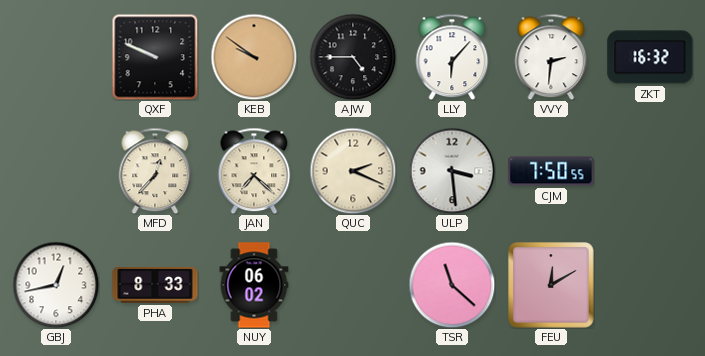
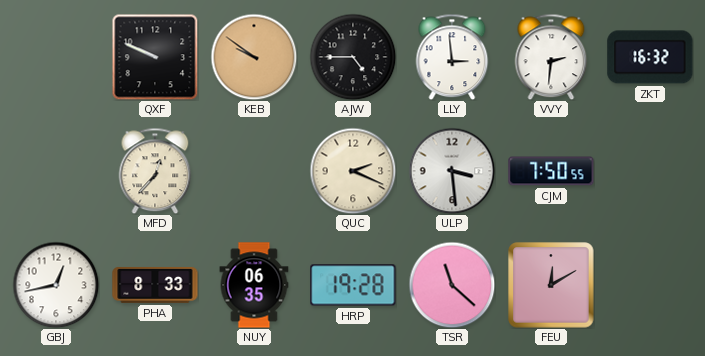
LLY: 6:07 -> 2:59
JAN: 7:22 -> none
NUY: 06:02 -> 06:35
HRP: none -> 19:28
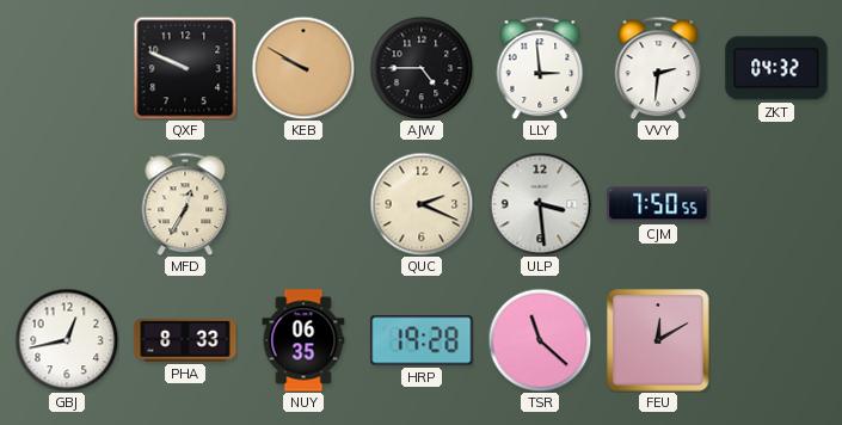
KEB: 9:51 -> 9:50
ZKT: 16:32 -> 04:32
MFD: 12:37 -> 12:35
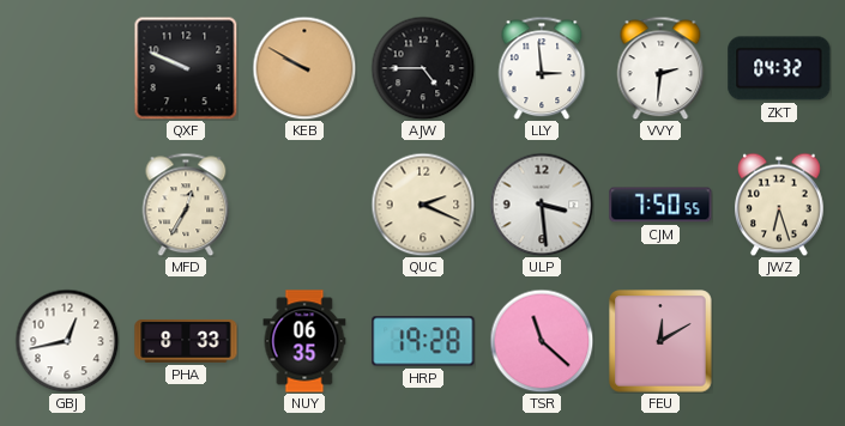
JWZ: none -> 6:27
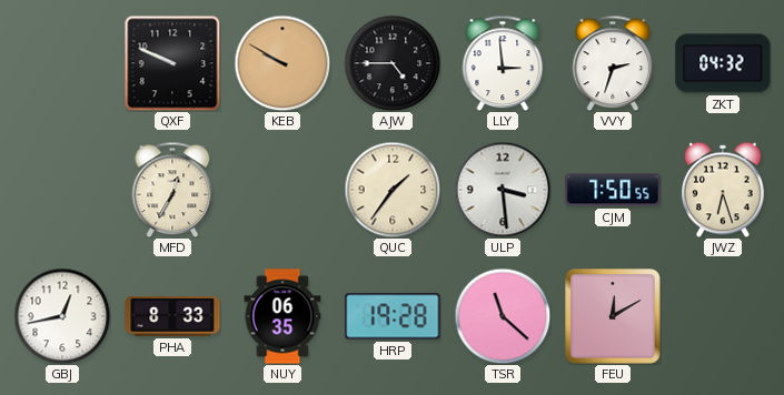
VVY: 2:31 -> 2:33
QUC: 2:19 -> 1:36
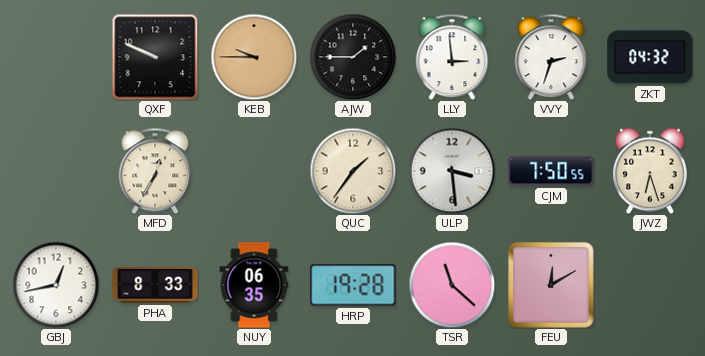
KEB: 9:50 -> 9:45
AJW: 4:45 -> 1:45
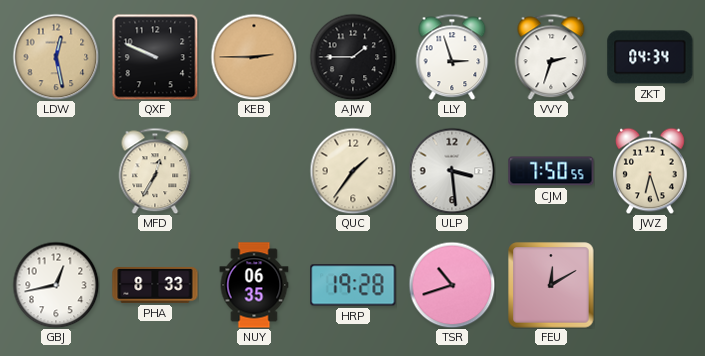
LDW: none -> 12:28
KEB: 9:45 -> 2:45
LLY: 2:59 -> 2:57
ZKT: 04:32 -> 04:34
TSR: 11:22 -> 10:42
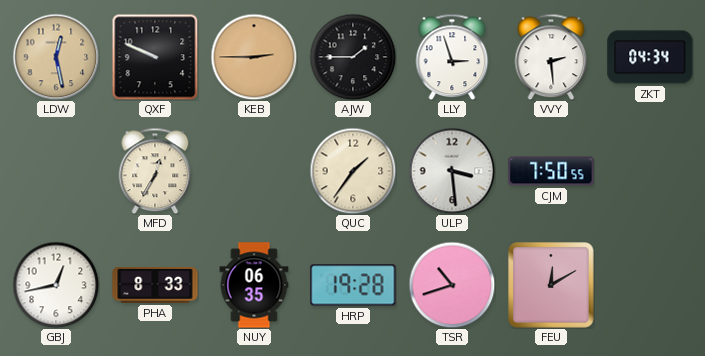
VVY: 2:33 -> 2:29
JWZ: 6:27 -> none
